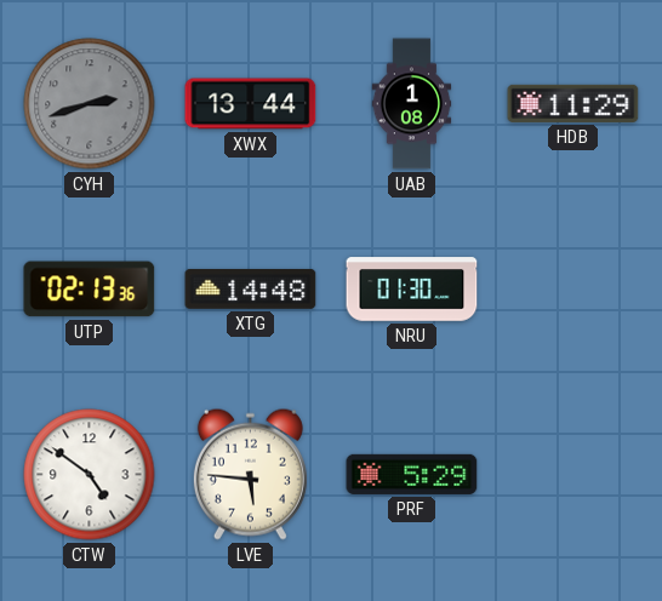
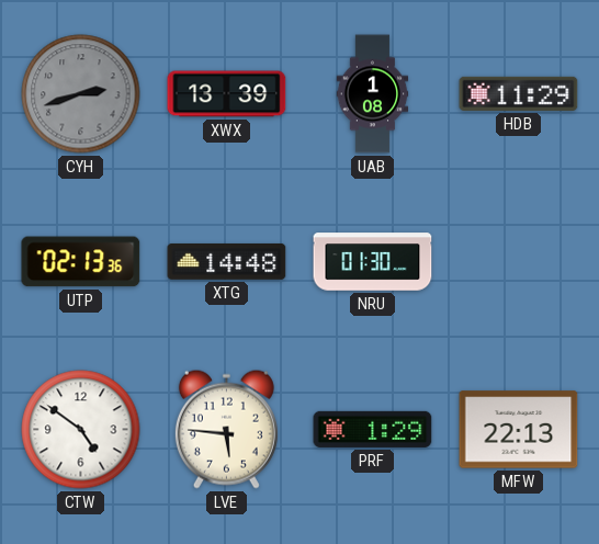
XWX: 13:44 -> 13:39
PRF: 5:29 -> 1:29
MFW: none -> 22:13
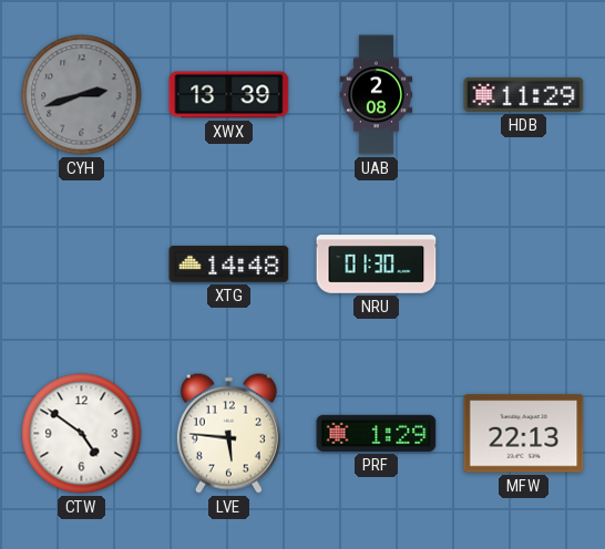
UAB: 1:08 -> 2:08
UTP: 02:13 -> none
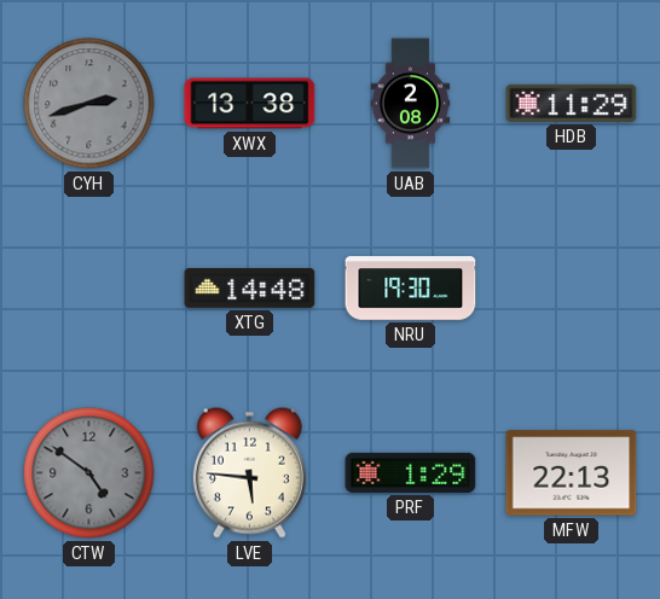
XWX: 13:39 -> 13:38
NRU: 01:30 -> 19:30
CTW dial: white -> grey
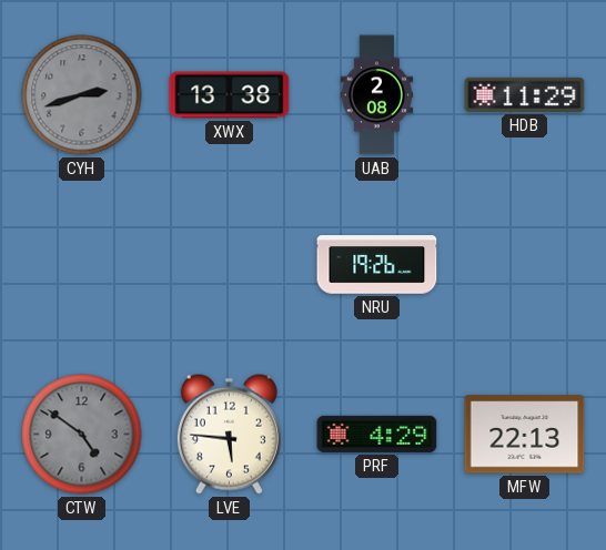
XTG: 14:48 -> none
NRU: 19:30 -> 19:26
PRF: 1:29 -> 4:29
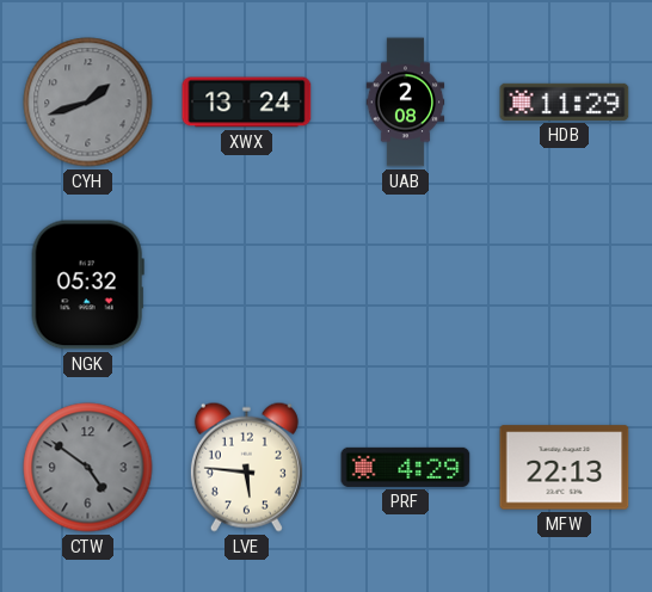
CYH: 2:42 -> 1:42
XWX: 13:38 -> 13:24
NGK: none -> 05:32
NRU: 19:26 -> none
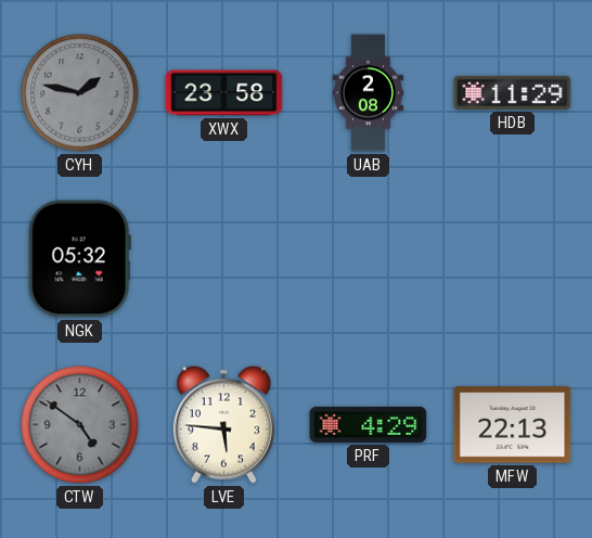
CYH: 1:42 -> 1:47
XWX: 13:24 -> 23:58
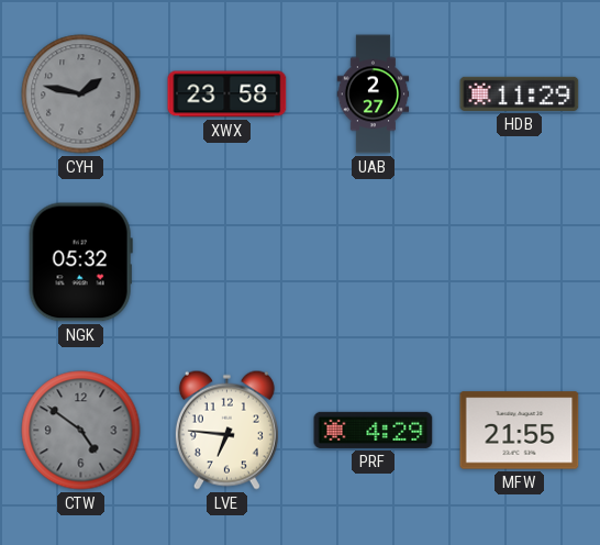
UAB: 2:08 -> 2:27
LVE: 5:46 -> 6:46
MFW: 22:13 -> 21:55
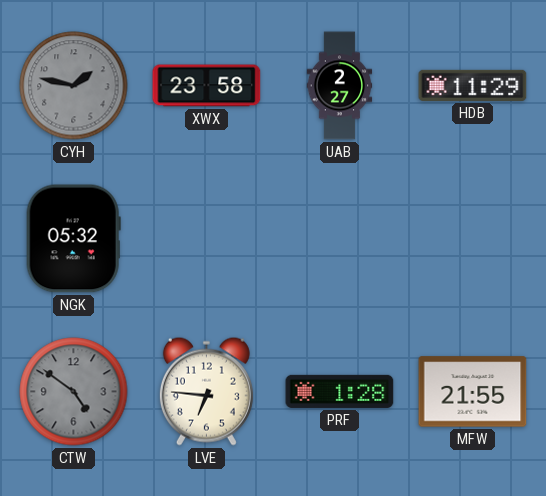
PRF: 4:29 -> 1:28
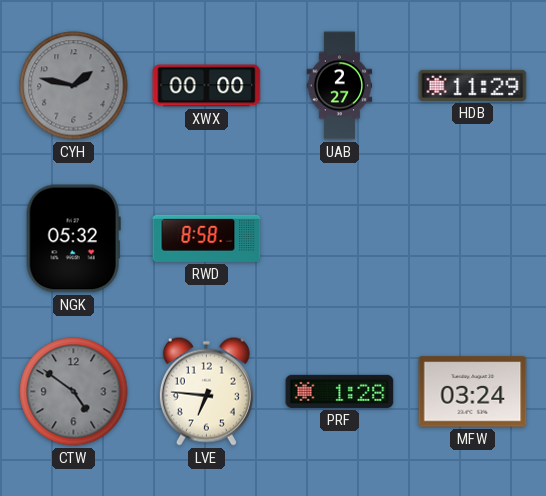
XWX: 23:58 -> 00:00
RWD: none -> 8:58
MFW: 21:55 -> 03:24
